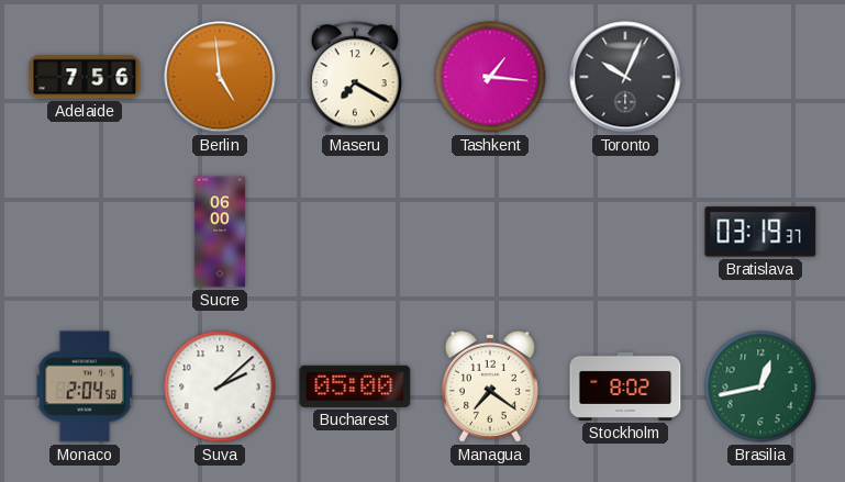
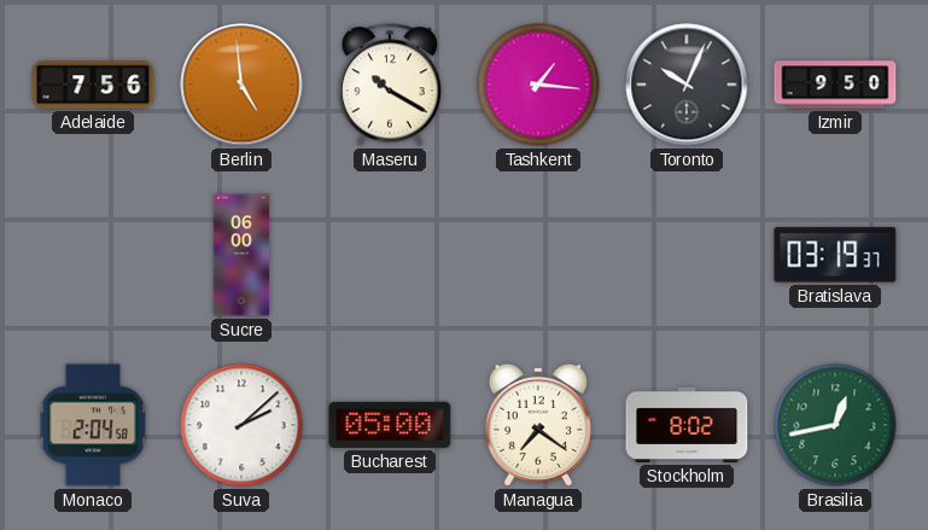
Maseru: 7:20 -> 10:20
Izmir: none -> 9:50
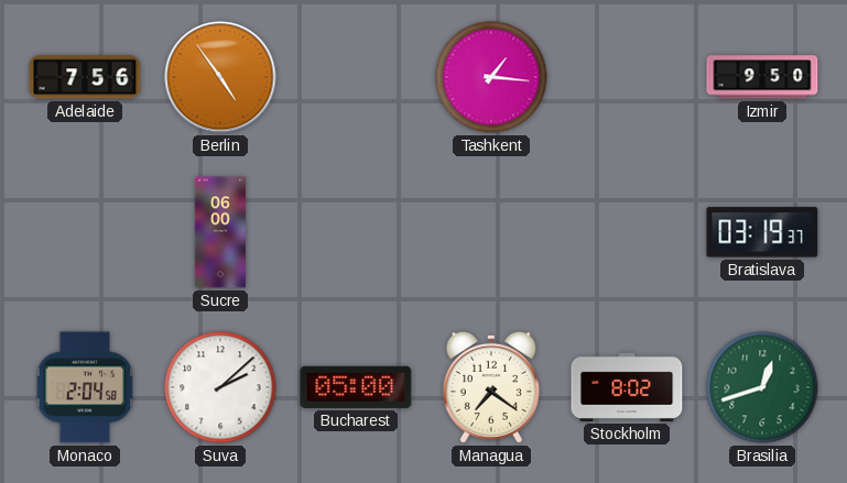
Berlin: 4:59 -> 4:54
Maseru: 10:20 -> none
Toronto: 10:04 -> none
Brasilia: 12:43 -> 12:42
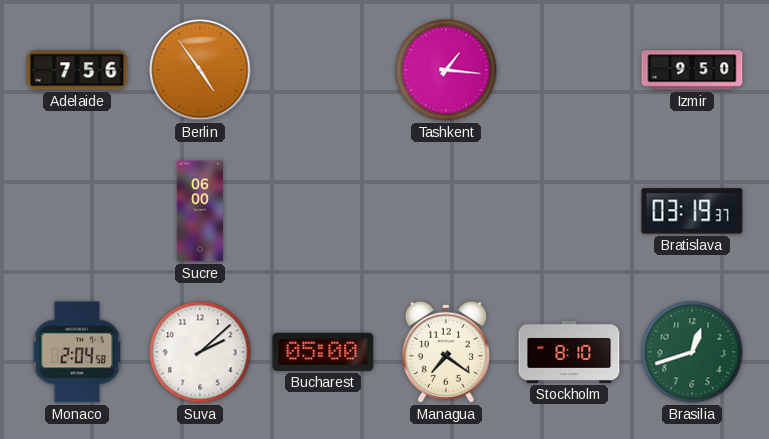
Stockholm: 8:02 -> 8:10
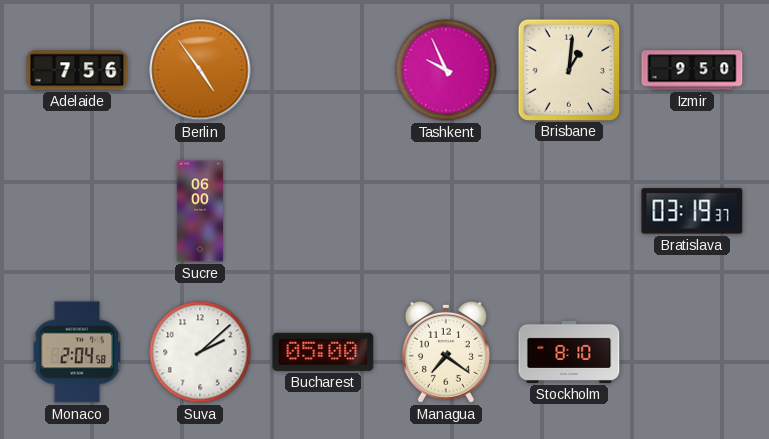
Tashkent: 1:16 -> 9:56
Brisbane: none -> 1:01
Brasilia: 12:42 -> none
